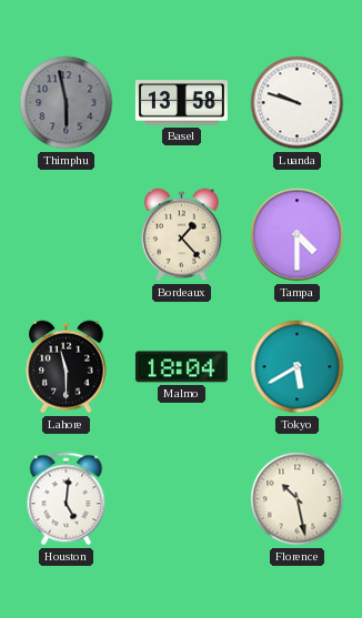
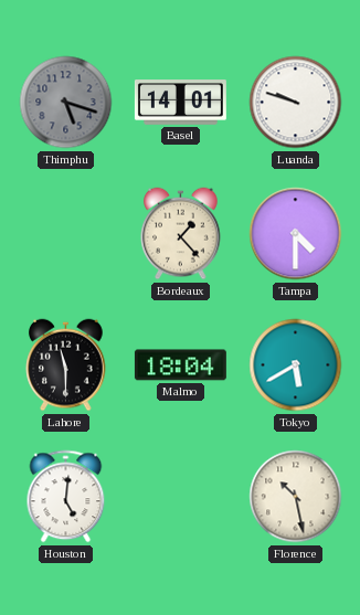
Thimphu: 5:58 -> 5:18
Basel: 13:58 -> 14:01
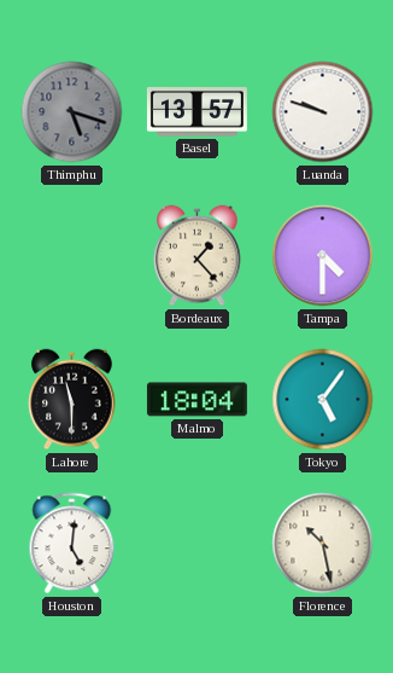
Basel: 14:01 -> 13:57
Tokyo: 5:40 -> 5:06
